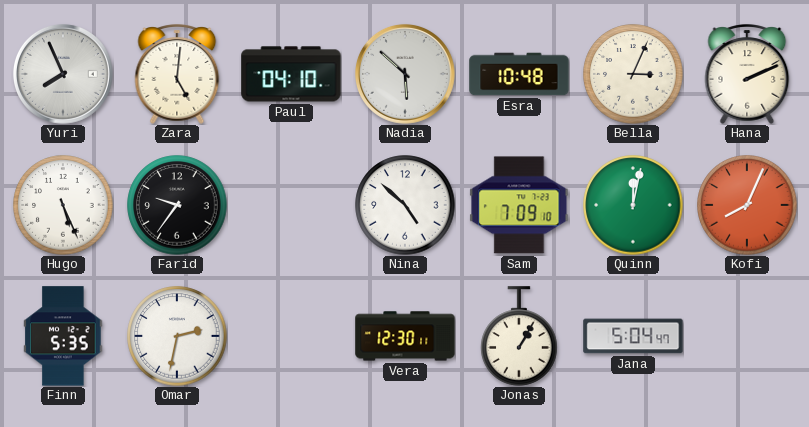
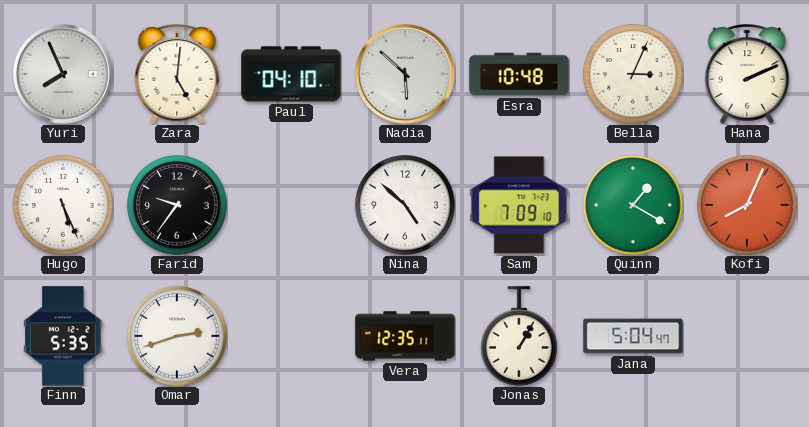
Quinn: 12:02 -> 1:20
Omar: 2:32 -> 2:42
Vera: 12:30 -> 12:35
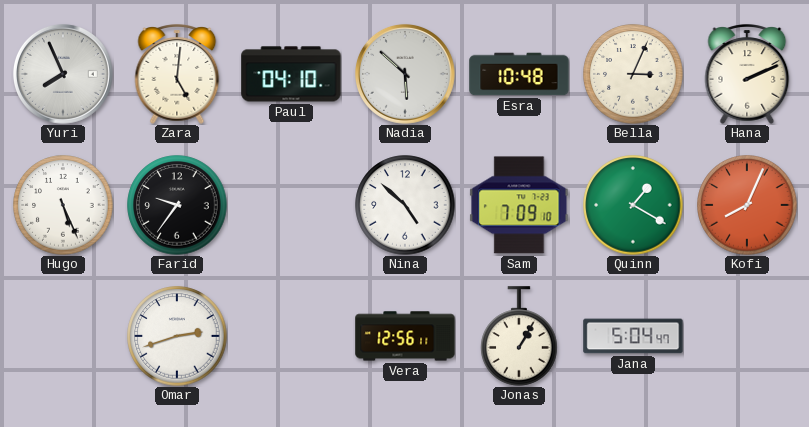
Finn: 5:35 -> none
Vera: 12:35 -> 12:56
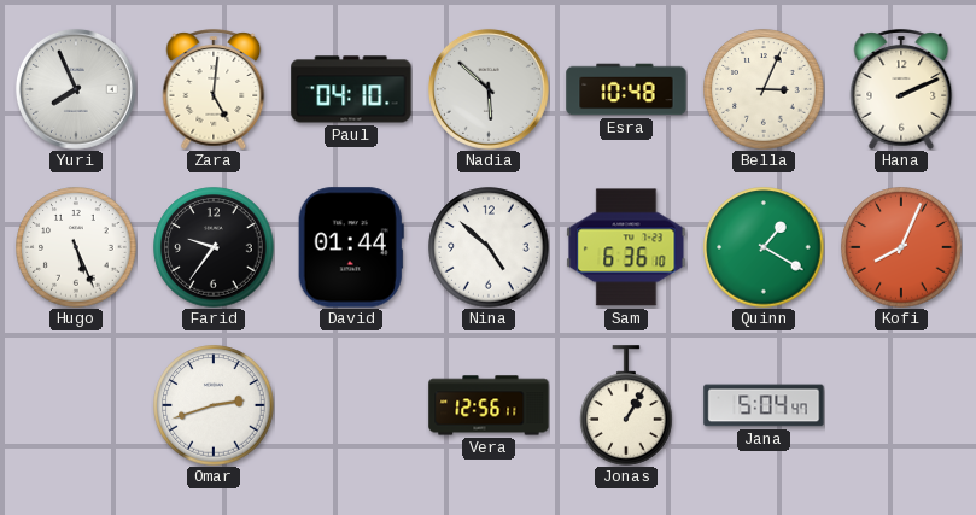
David: none -> 01:44
Sam: 7:09 -> 6:36
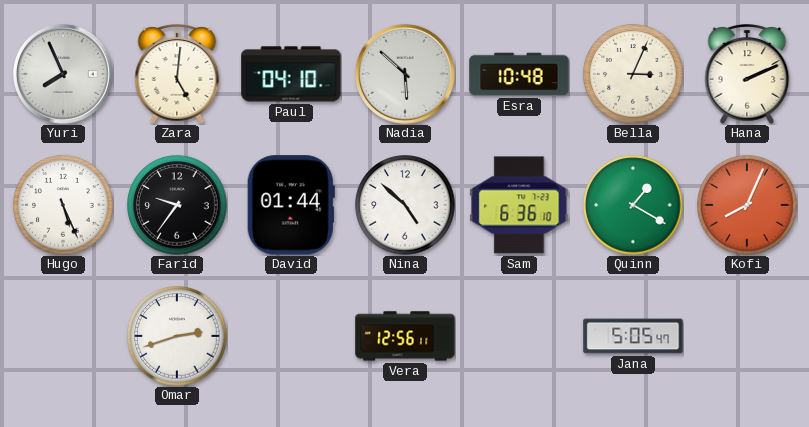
Jonas: 1:05 -> none
Jana: 5:04 -> 5:05
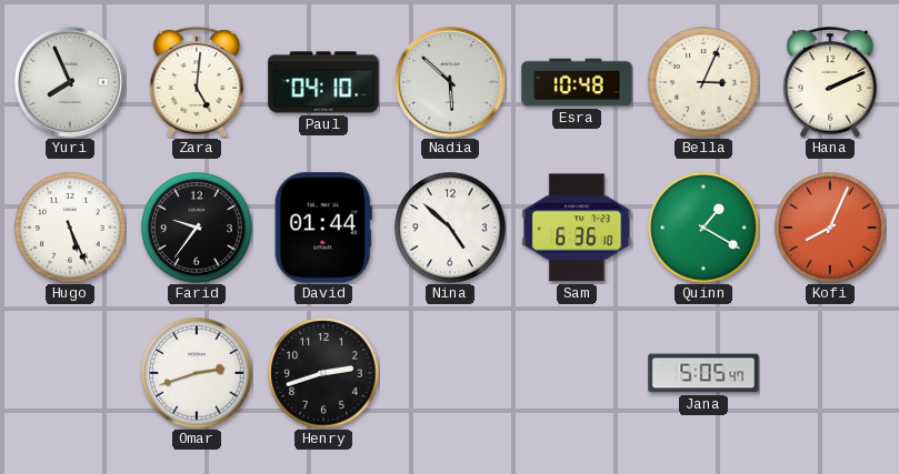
Henry: none -> 2:42
Vera: 12:56 -> none
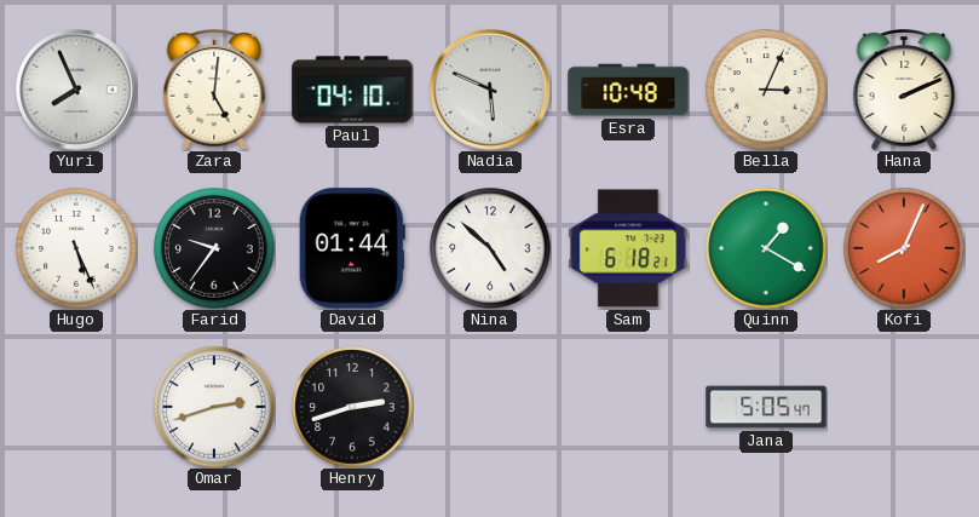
Nadia: 5:52 -> 5:49
Sam: 6:36 -> 6:18
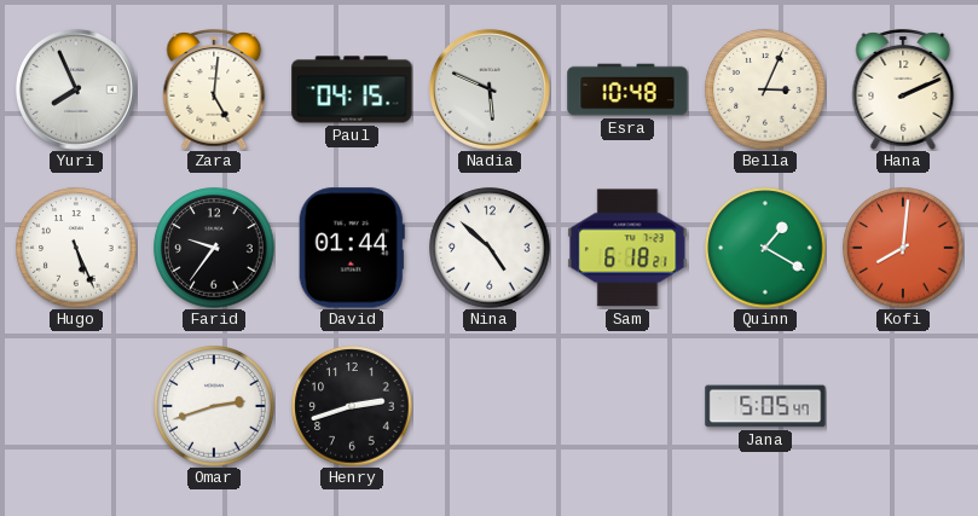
Paul: 04:10 -> 04:15
Kofi: 8:04 -> 8:01
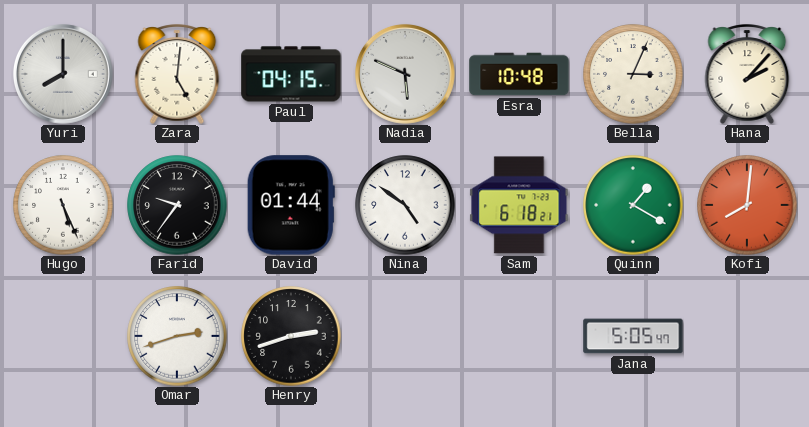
Yuri: 7:56 -> 8:00
Hana: 2:11 -> 2:07
Nina: 4:52 -> 4:51
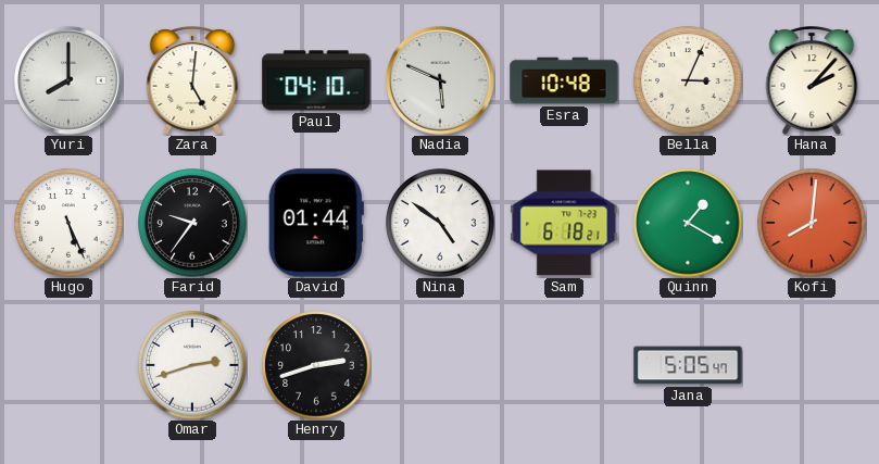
Paul: 04:15 -> 04:10
